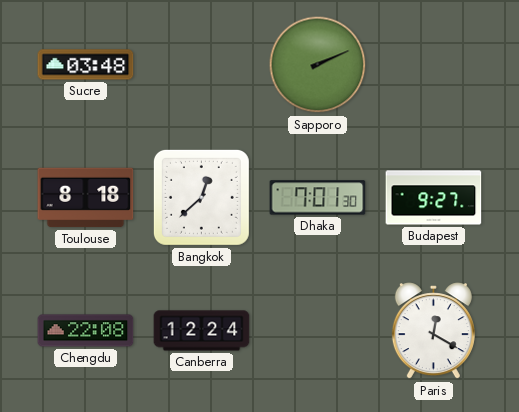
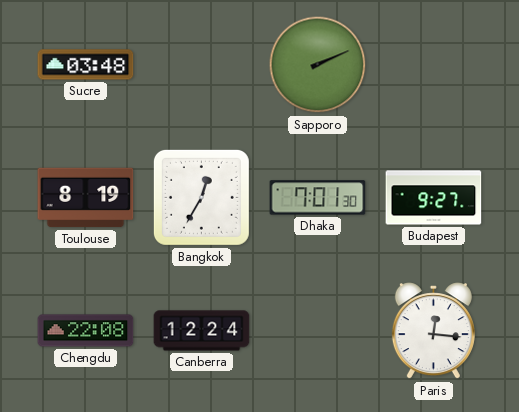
Toulouse: 8:18 -> 8:19
Bangkok: 12:38 -> 12:35
Paris: 12:20 -> 12:16
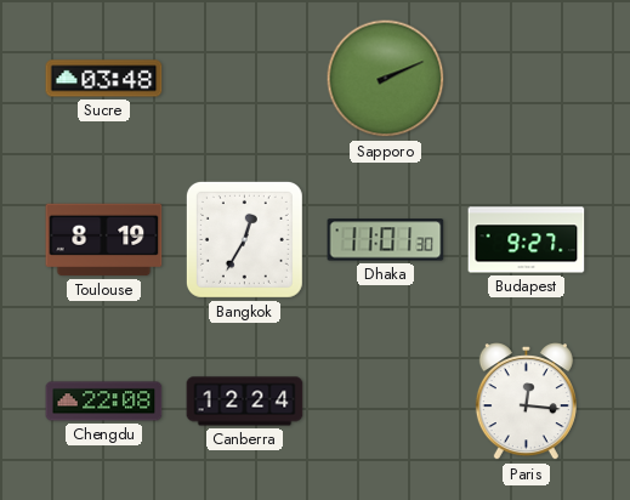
Dhaka: 7:01 -> 11:01
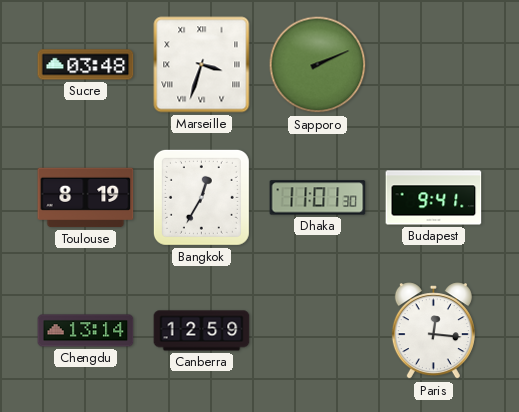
Marseille: none -> 3:33
Budapest: 9:27 -> 9:41
Chengdu: 22:08 -> 13:14
Canberra: 12:24 -> 12:59
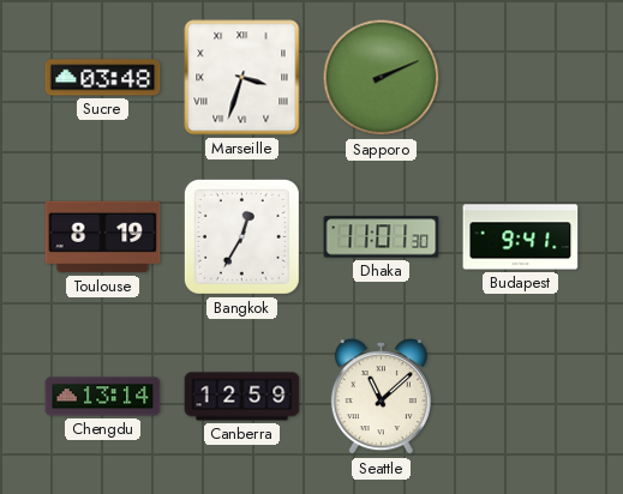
Seattle: none -> 11:08
Paris: 12:16 -> none
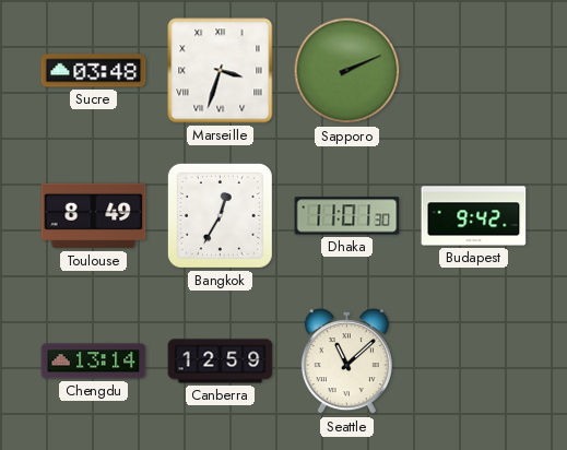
Toulouse: 8:19 -> 8:49
Budapest: 9:41 -> 9:42
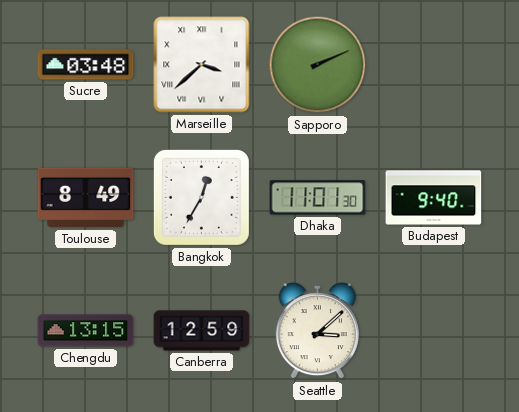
Marseille: 3:33 -> 3:38
Budapest: 9:42 -> 9:40
Chengdu: 13:14 -> 13:15
Seattle: 11:08 -> 3:08
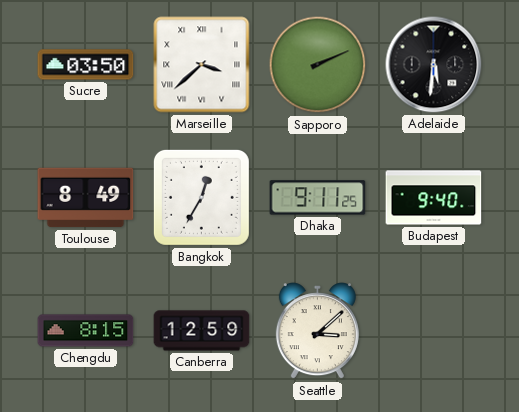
Sucre: 03:48 -> 03:50
Adelaide: none -> 5:31
Dhaka: 11:01 -> 9:11
Chengdu: 13:15 -> 8:15
